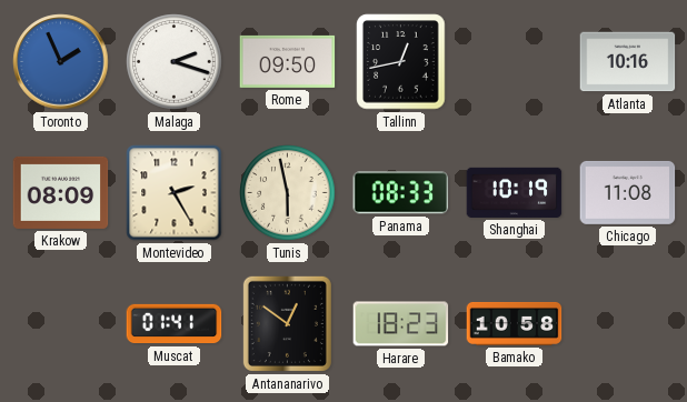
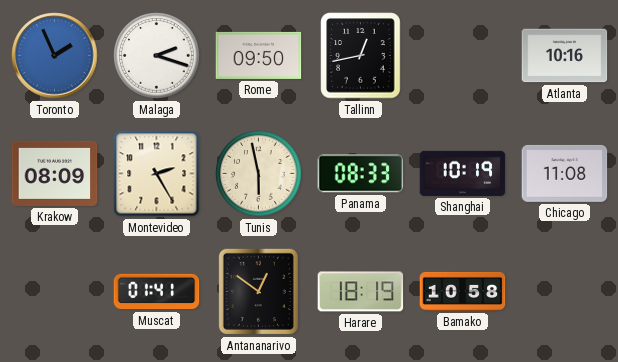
Harare: 18:23 -> 18:19
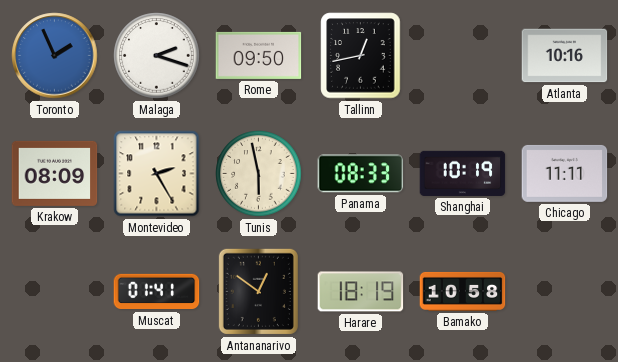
Chicago: 11:08 -> 11:11
